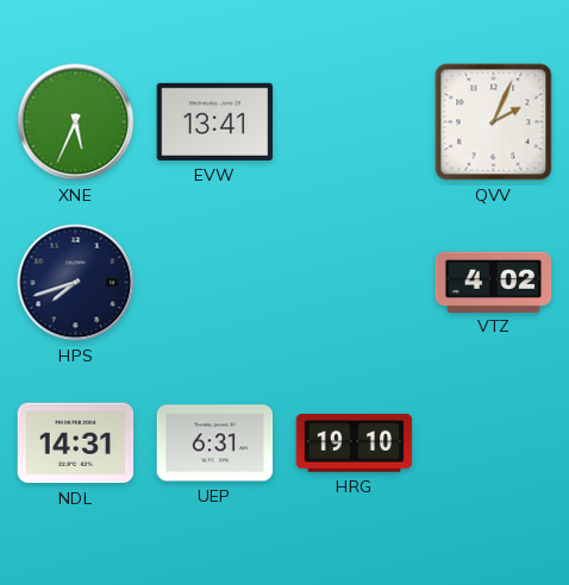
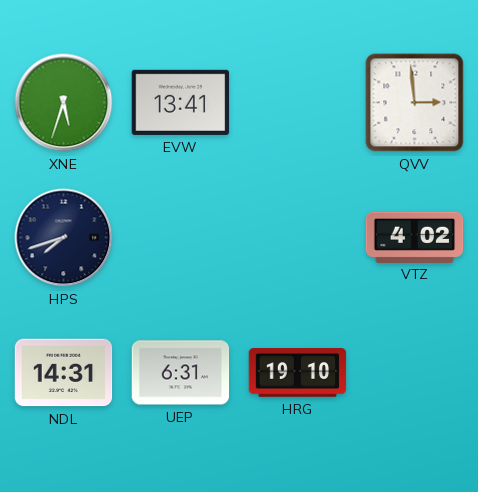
XNE: 5:34 -> 5:33
QVV: 2:04 -> 2:59
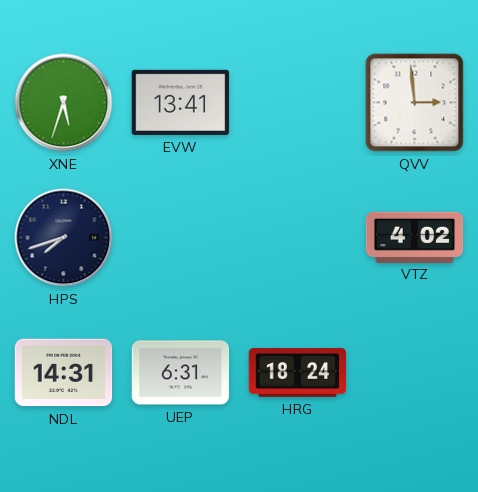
HRG: 19:10 -> 18:24
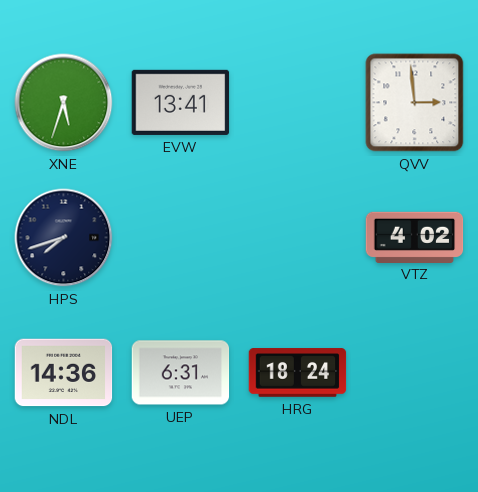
NDL: 14:31 -> 14:36
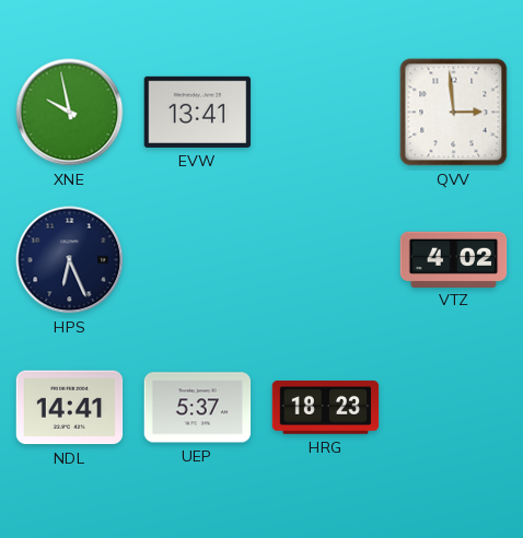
XNE: 5:33 -> 9:58
HPS: 7:42 -> 6:26
NDL: 14:36 -> 14:41
UEP: 6:31 -> 5:37
HRG: 18:24 -> 18:23
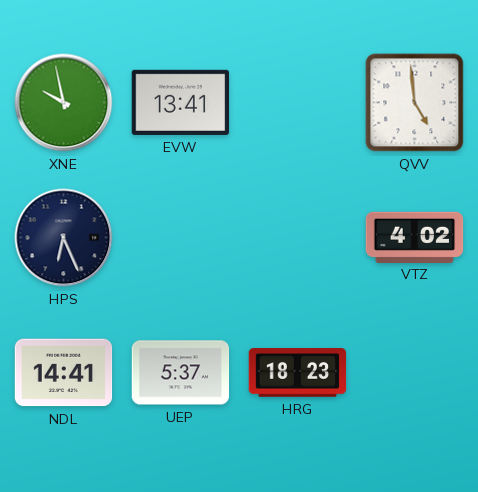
QVV: 2:59 -> 4:59
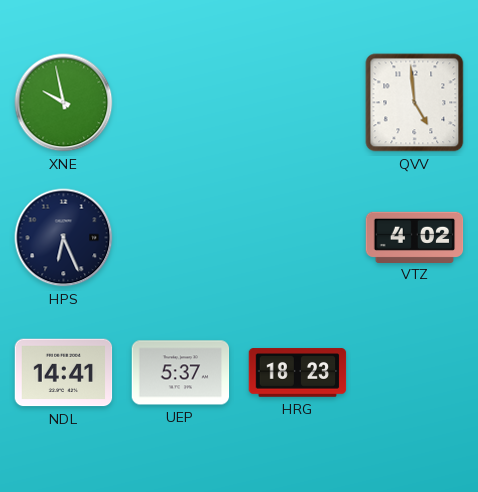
EVW: 13:41 -> none
